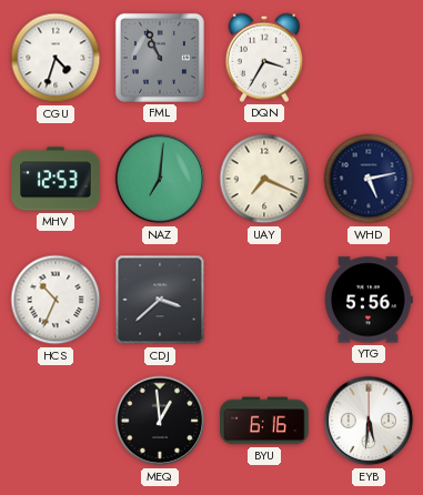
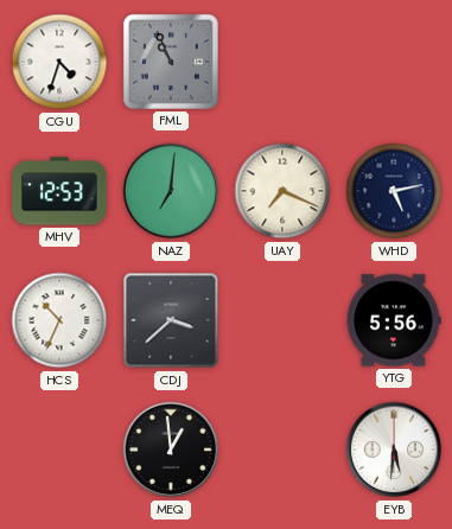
DQN: 3:35 -> none
BYU: 6:16 -> none
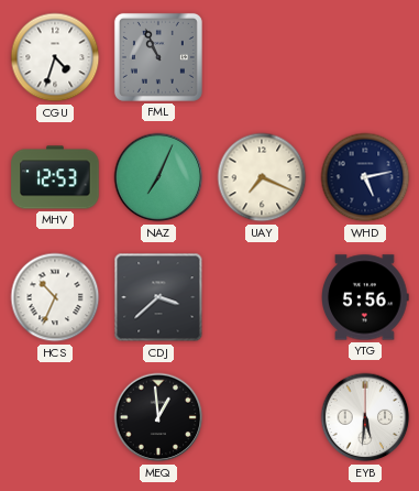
NAZ: 7:01 -> 7:04
